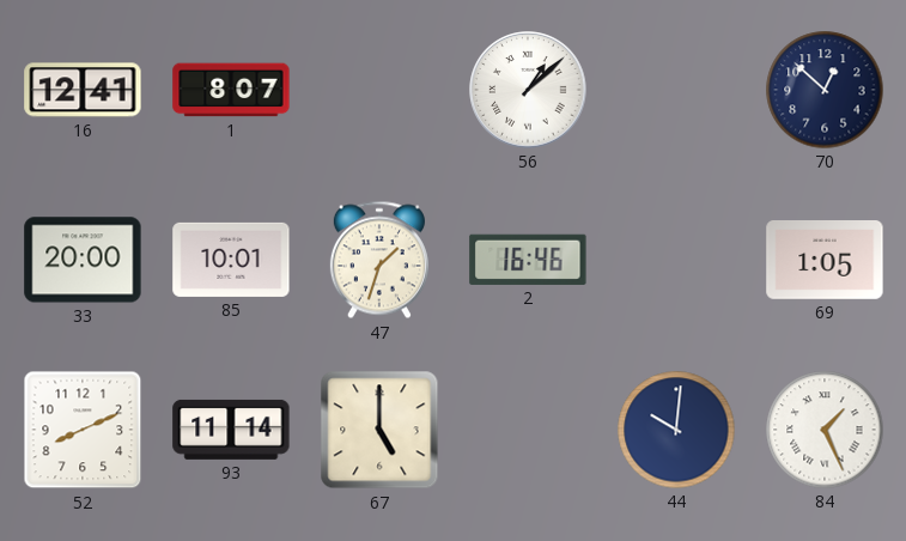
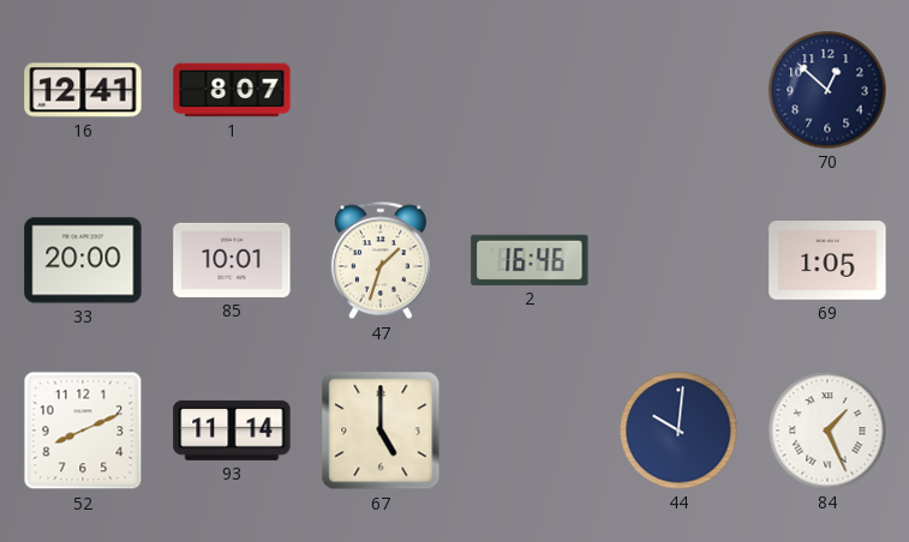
56: 1:08 -> none
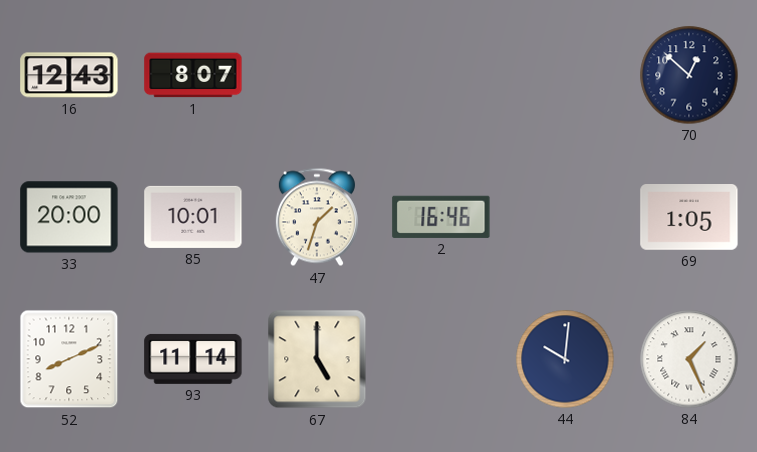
16: 12:41 -> 12:43
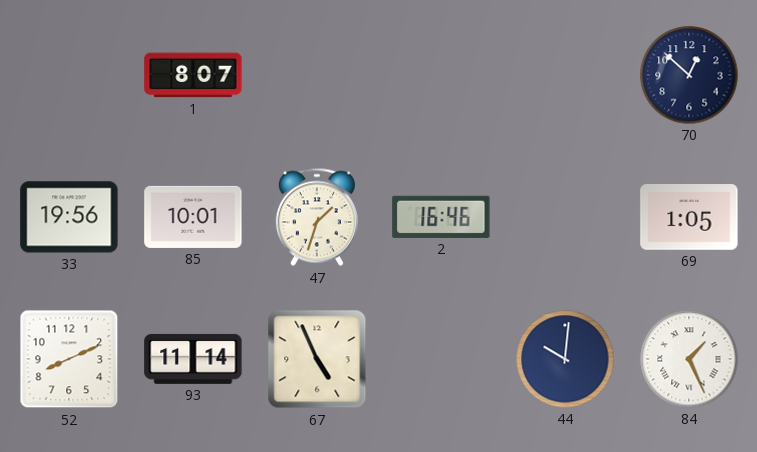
16: 12:43 -> none
33: 20:00 -> 19:56
67: 5:00 -> 4:56
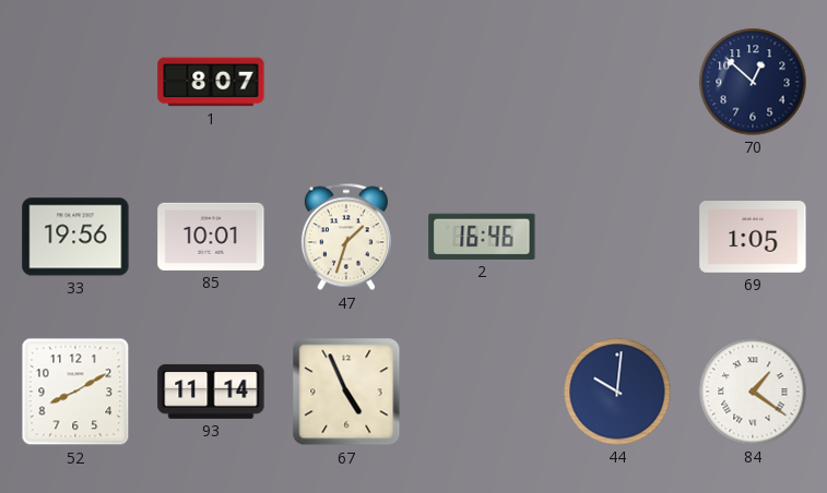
52: 8:11 -> 8:10
84: 1:26 -> 1:21
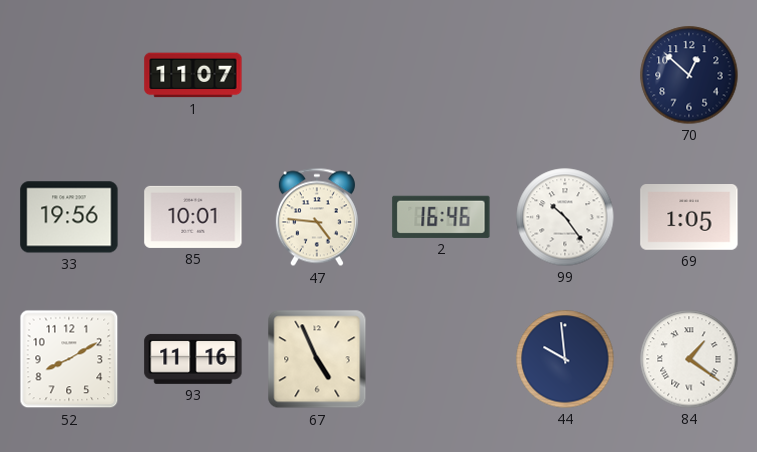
1: 8:07 -> 11:07
47: 1:33 -> 4:46
99: none -> 10:24
93: 11:14 -> 11:16
44: 10:01 -> 9:59
